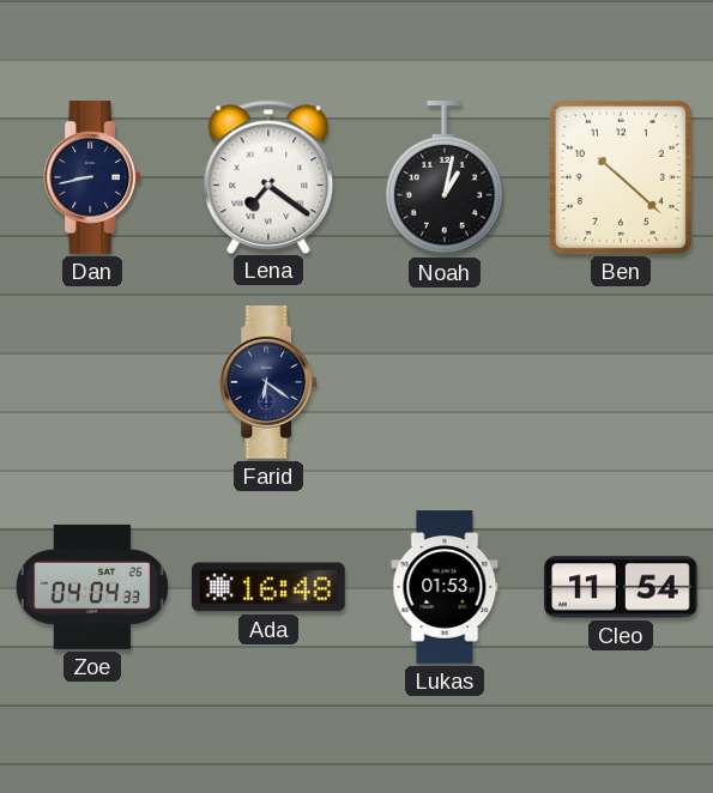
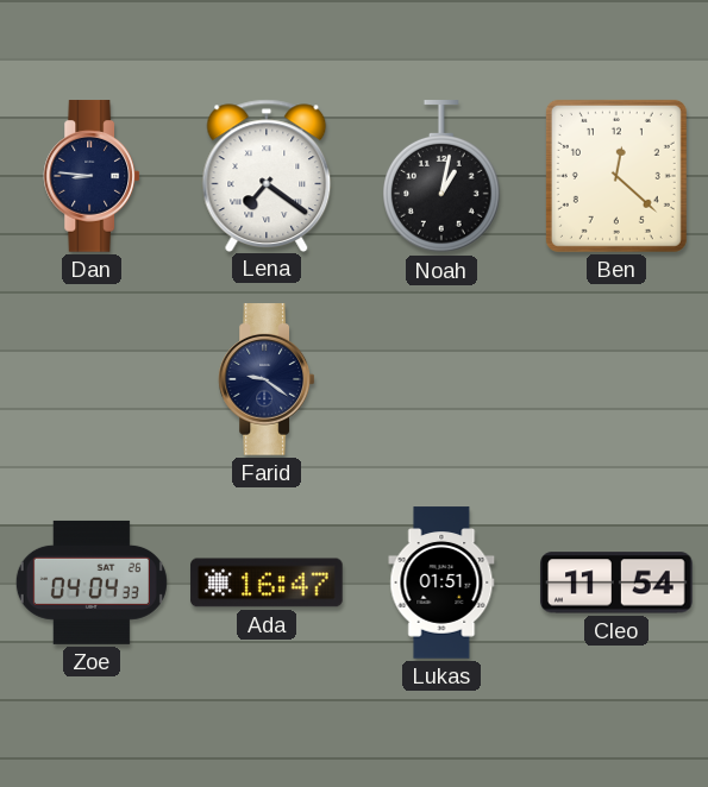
Dan: 8:43 -> 8:46
Ben: 10:22 -> 12:22
Farid: 6:21 -> 9:21
Ada: 16:48 -> 16:47
Lukas: 01:53 -> 01:51
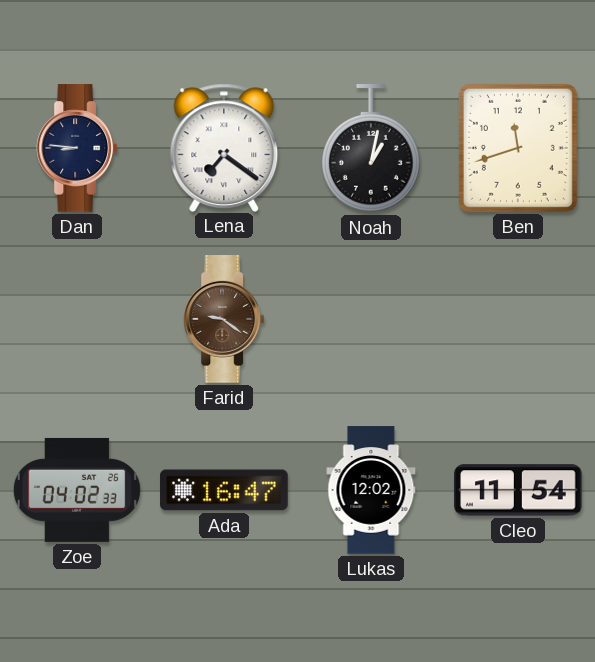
Ben: 12:22 -> 11:42
Farid dial: navy -> brown
Zoe: 04:04 -> 04:02
Lukas: 01:51 -> 12:02
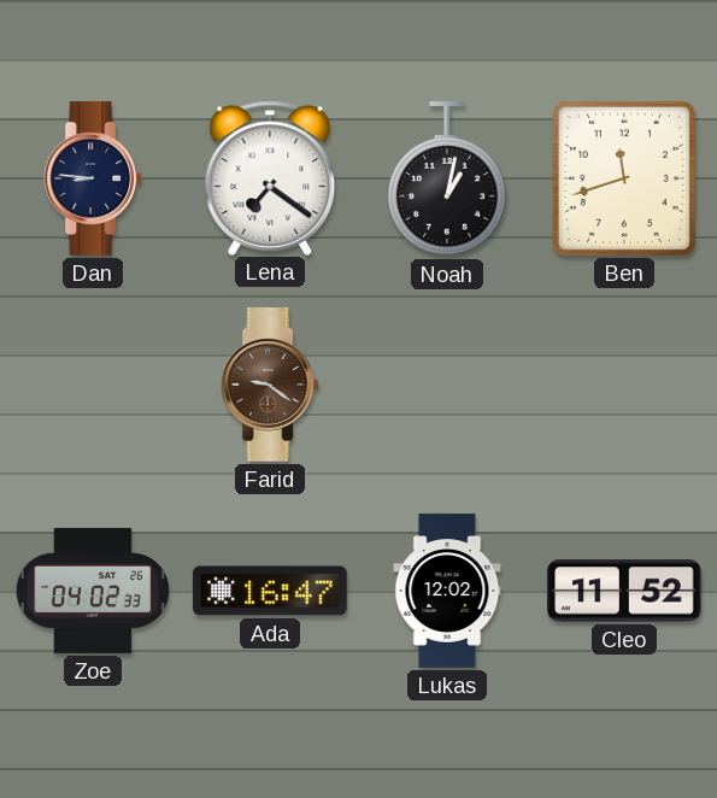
Cleo: 11:54 -> 11:52
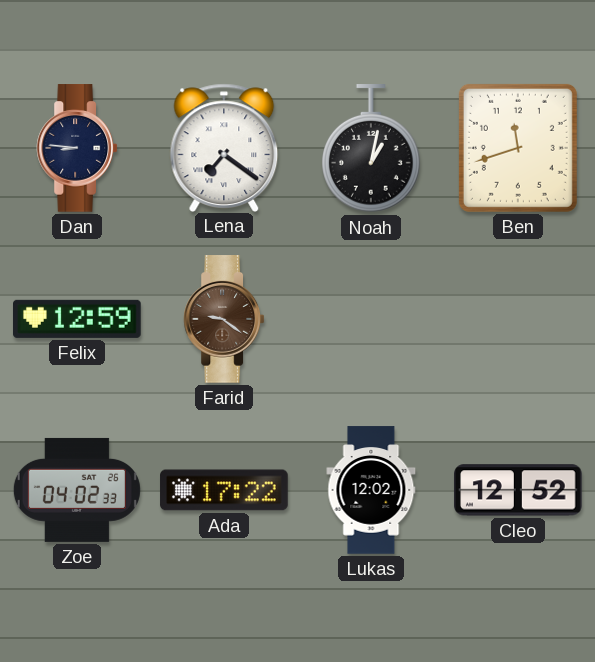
Felix: none -> 12:59
Ada: 16:47 -> 17:22
Cleo: 11:52 -> 12:52
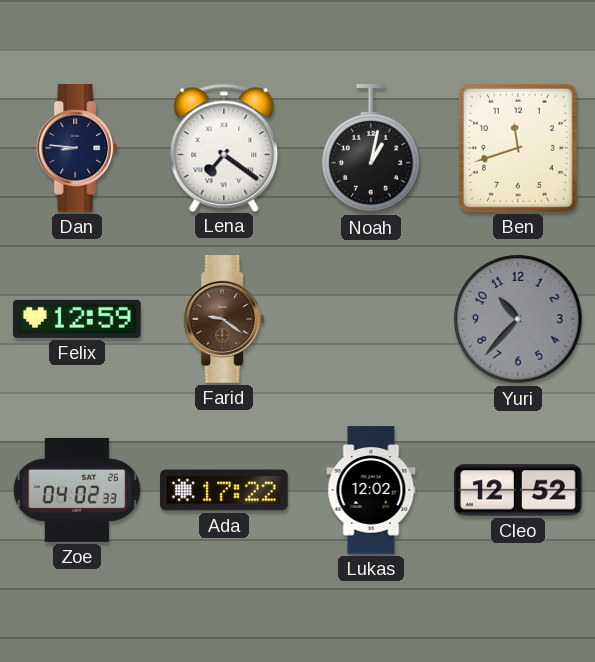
Yuri: none -> 10:37
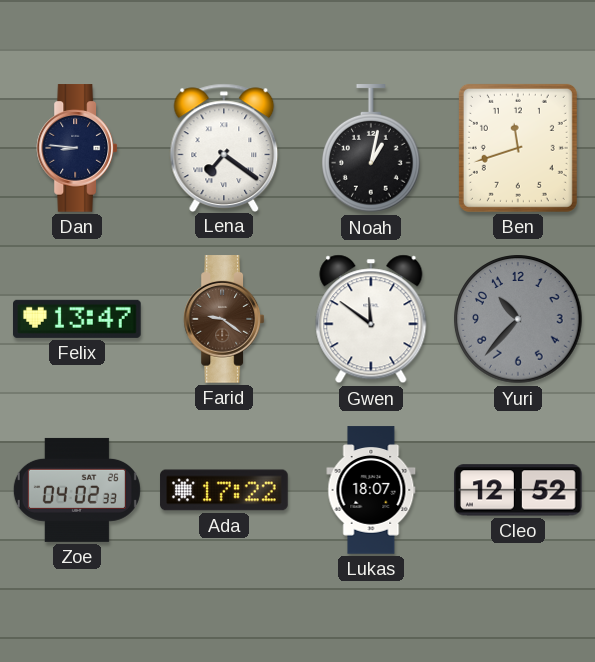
Felix: 12:59 -> 13:47
Gwen: none -> 11:51
Lukas: 12:02 -> 18:07
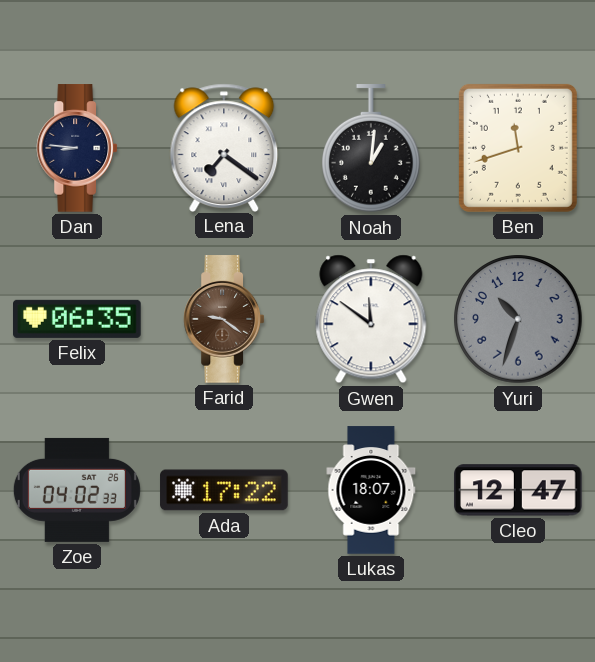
Noah: 1:02 -> 1:01
Felix: 13:47 -> 06:35
Yuri: 10:37 -> 10:33
Cleo: 12:52 -> 12:47
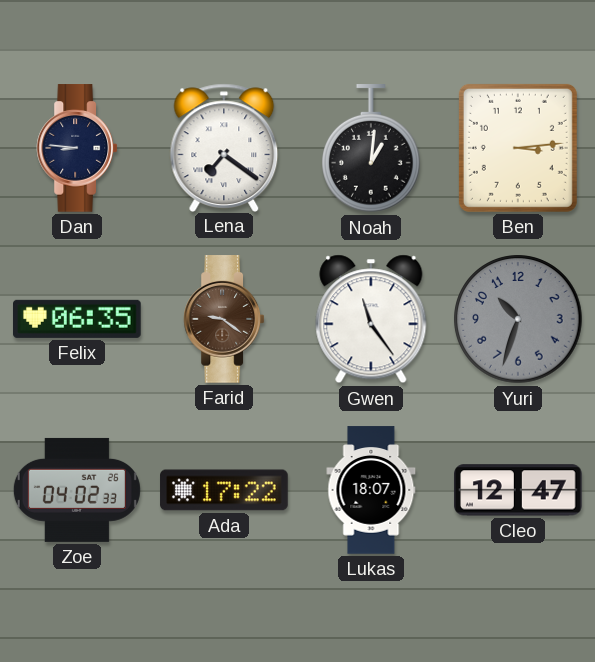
Ben: 11:42 -> 3:14
Gwen: 11:51 -> 11:24
